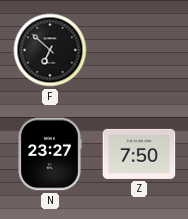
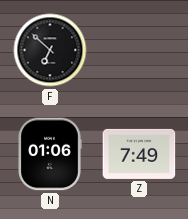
N: 23:27 -> 01:06
Z: 7:50 -> 7:49
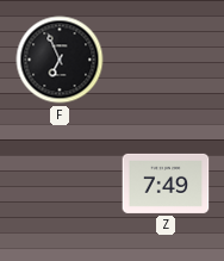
F: 6:52 -> 6:56
N: 01:06 -> none
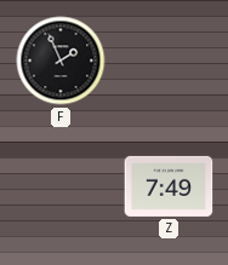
F: 6:56 -> 1:56
